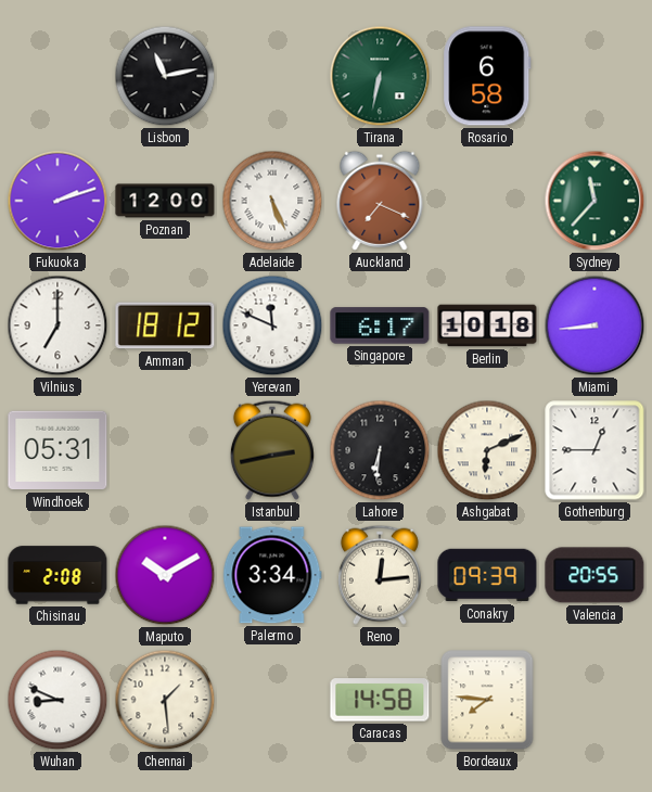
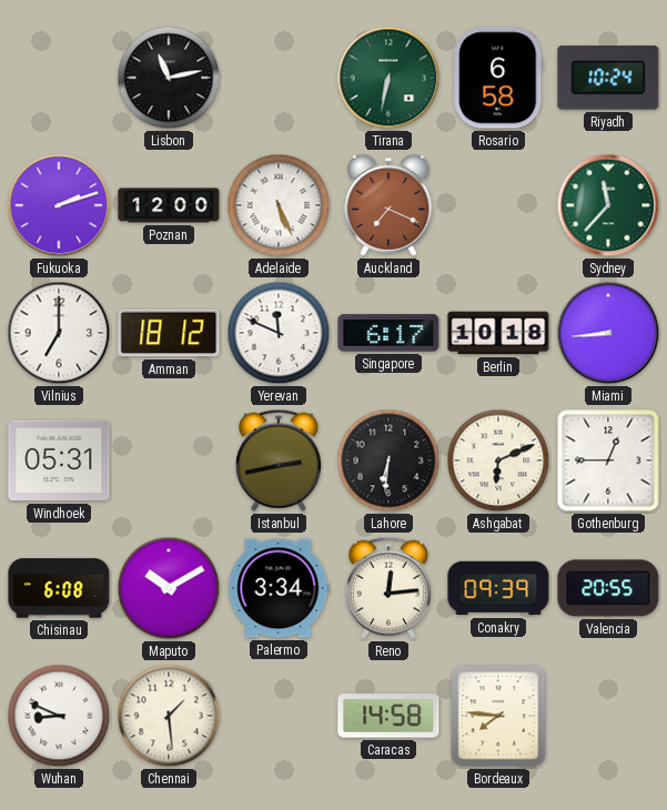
Riyadh: none -> 10:24
Chisinau: 2:08 -> 6:08
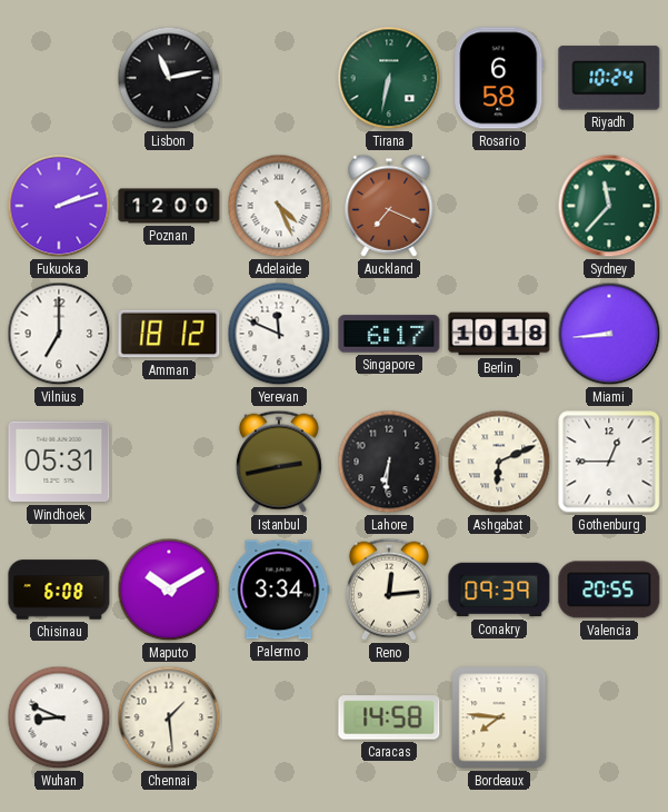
Adelaide: 5:26 -> 4:26
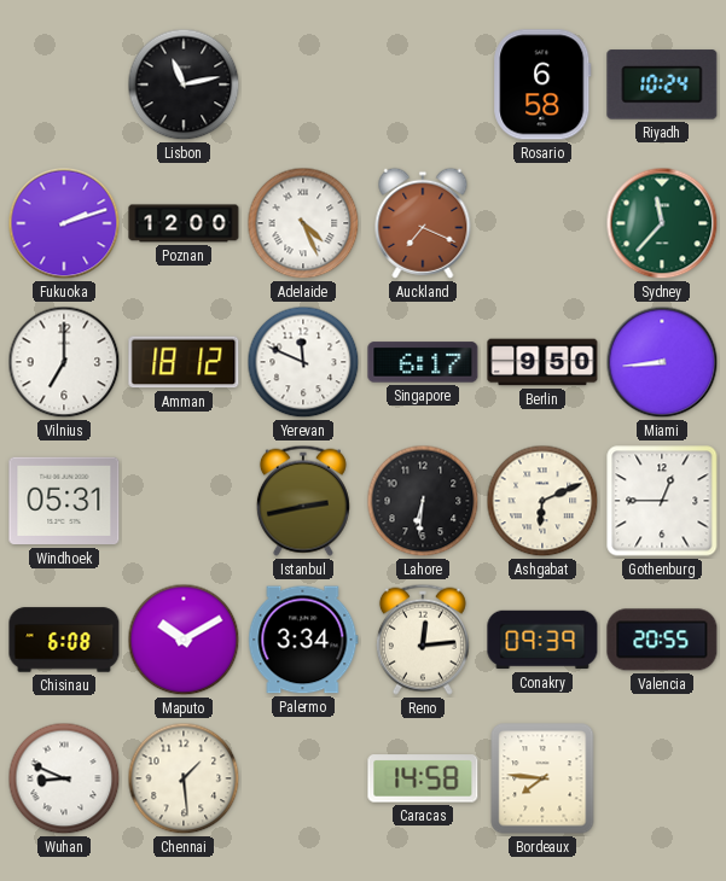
Tirana: 6:32 -> none
Berlin: 10:18 -> 9:50
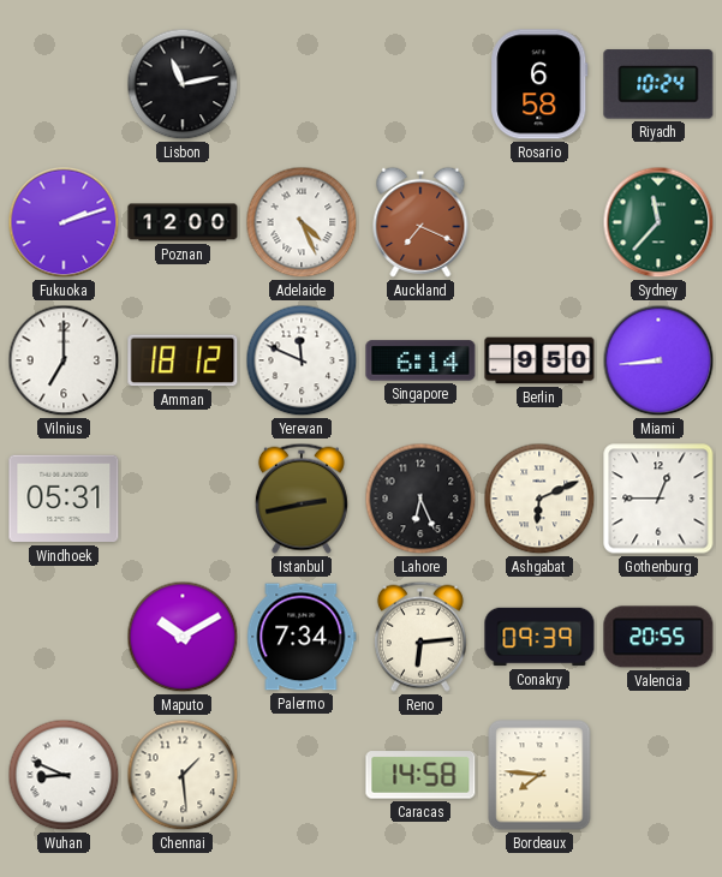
Singapore: 6:17 -> 6:14
Lahore: 6:31 -> 6:26
Chisinau: 6:08 -> none
Palermo: 3:34 -> 7:34
Reno: 12:14 -> 6:14
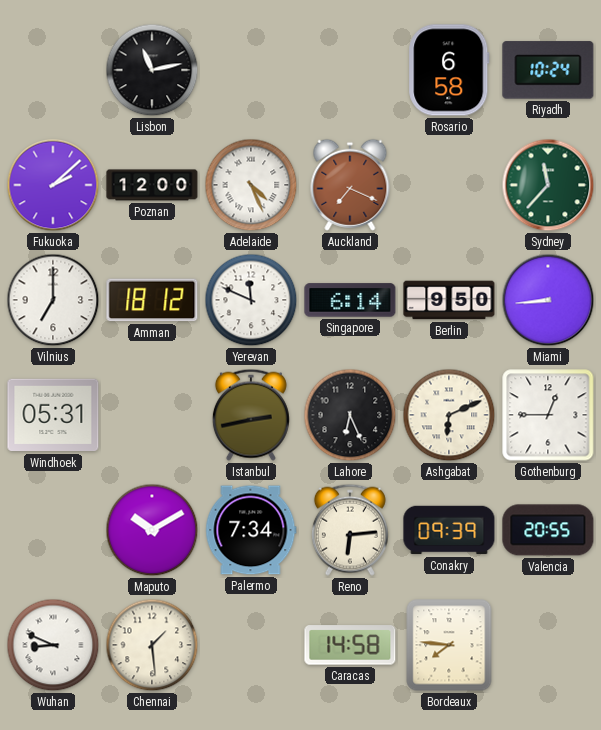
Fukuoka: 2:12 -> 2:08
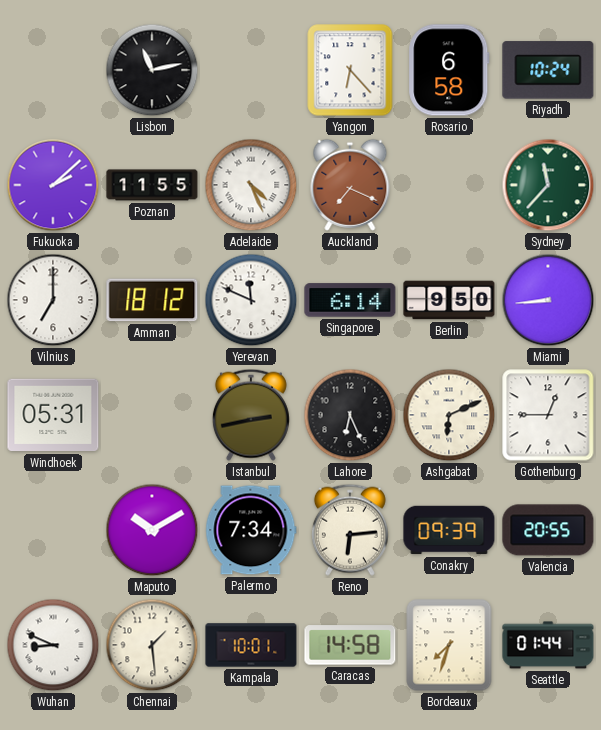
Yangon: none -> 6:23
Poznan: 12:00 -> 11:55
Kampala: none -> 10:01
Bordeaux: 7:46 -> 7:33
Seattle: none -> 01:44
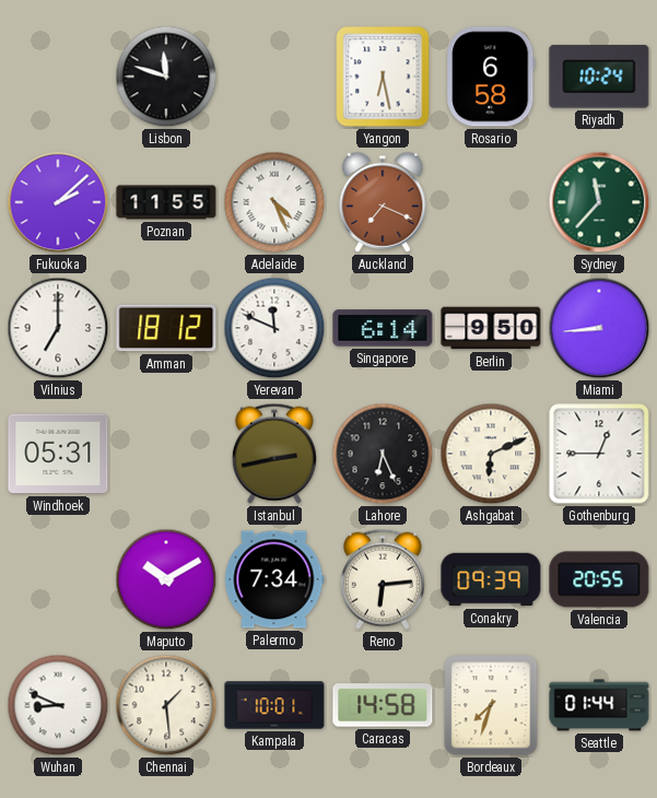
Lisbon: 11:13 -> 11:48
Yangon: 6:23 -> 6:28
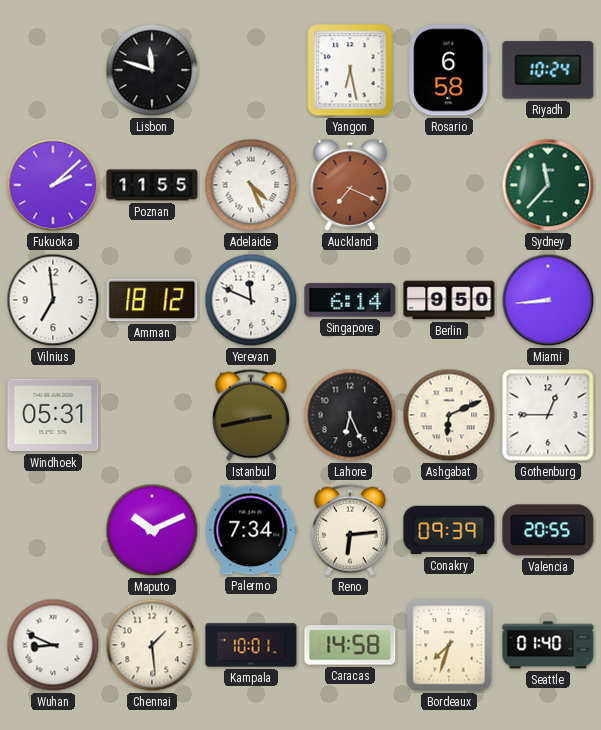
Vilnius: 7:00 -> 6:59
Maputo: 10:10 -> 10:11
Seattle: 01:44 -> 01:40
